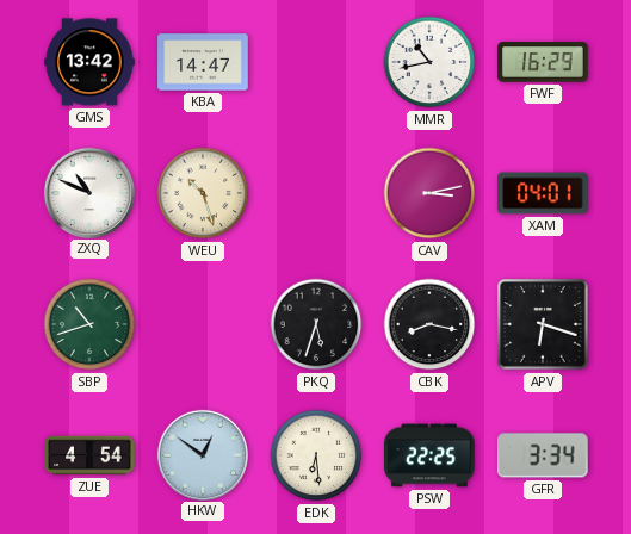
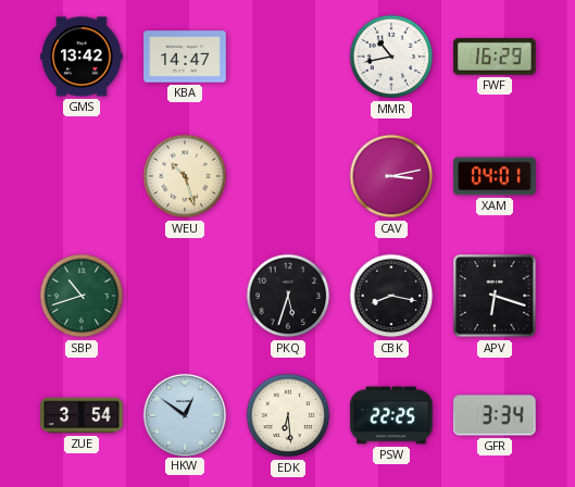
ZXQ: 10:49 -> none
ZUE: 4:54 -> 3:54
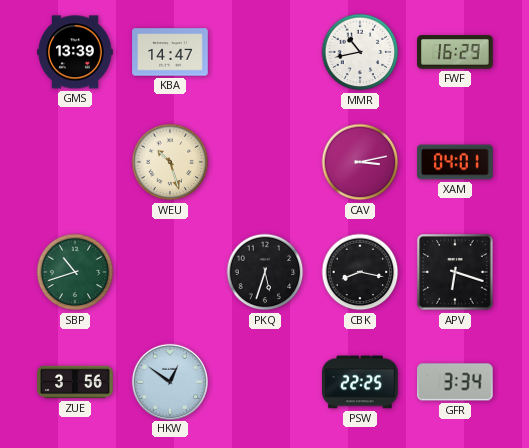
GMS: 13:42 -> 13:39
ZUE: 3:54 -> 3:56
EDK: 6:29 -> none
